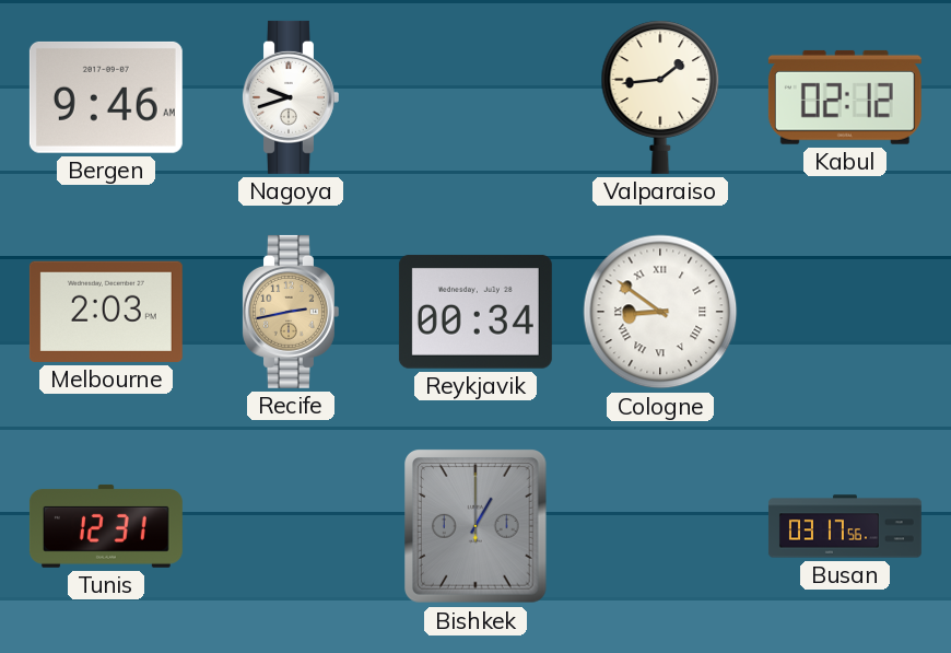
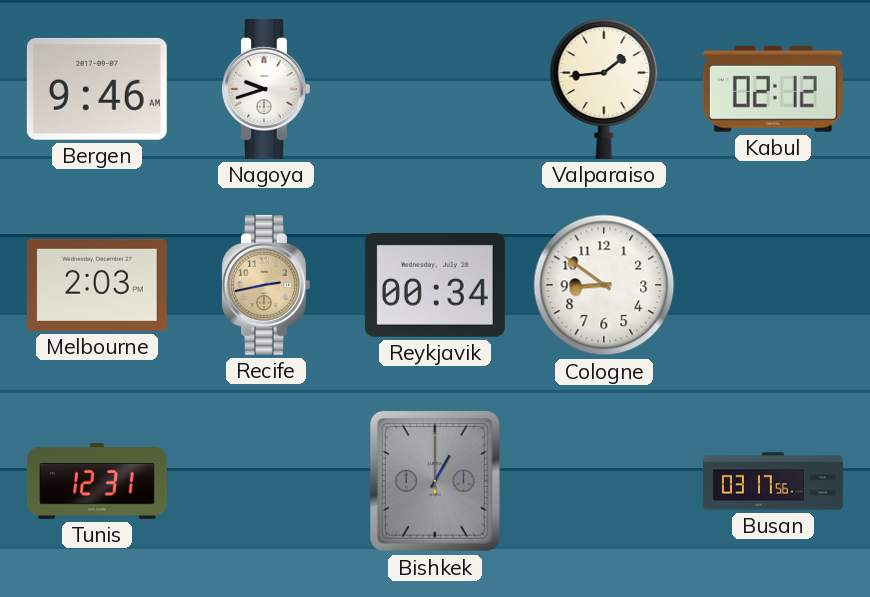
Cologne numerals: Roman -> Arabic
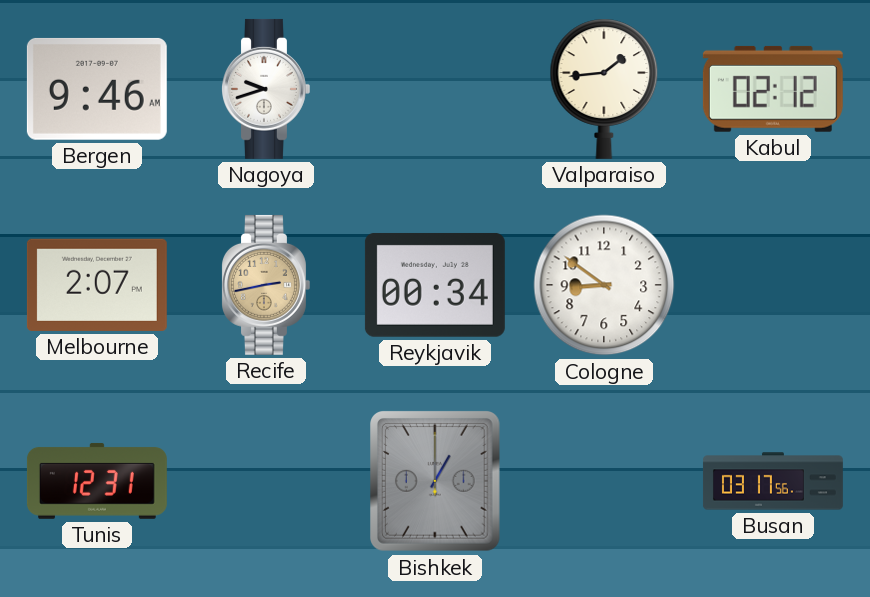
Melbourne: 2:03 -> 2:07
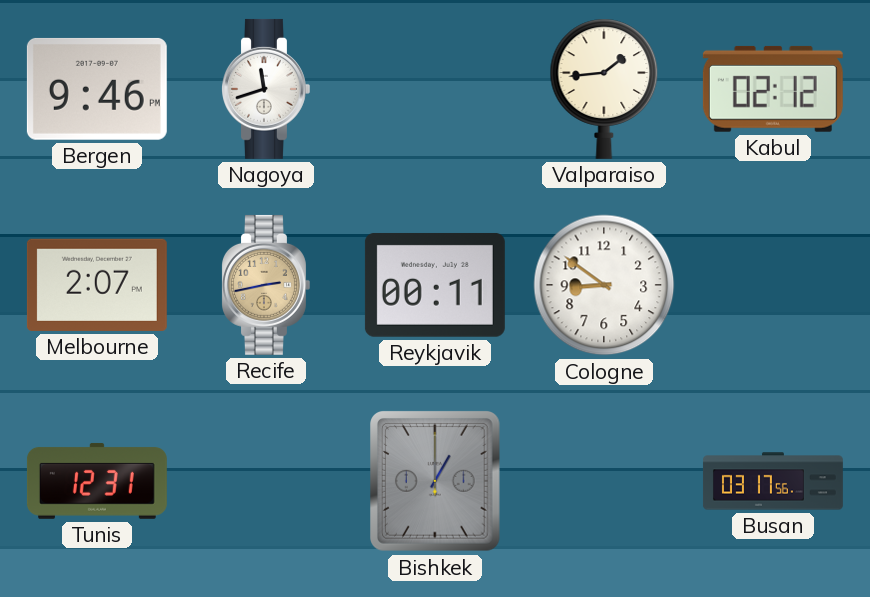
Bergen: 9:46 AM -> 9:46 PM
Nagoya: 9:42 -> 11:42
Reykjavik: 00:34 -> 00:11
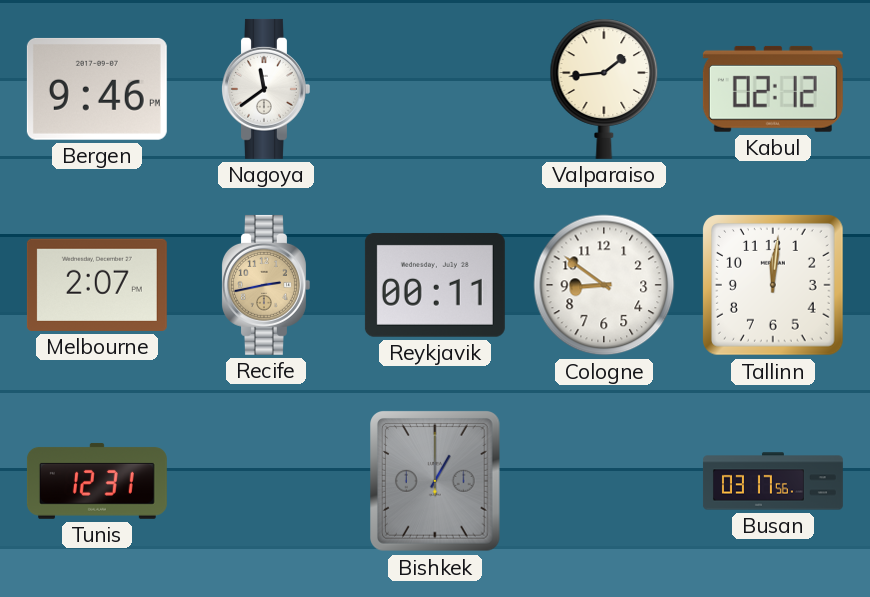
Nagoya: 11:42 -> 11:39
Tallinn: none -> 12:01
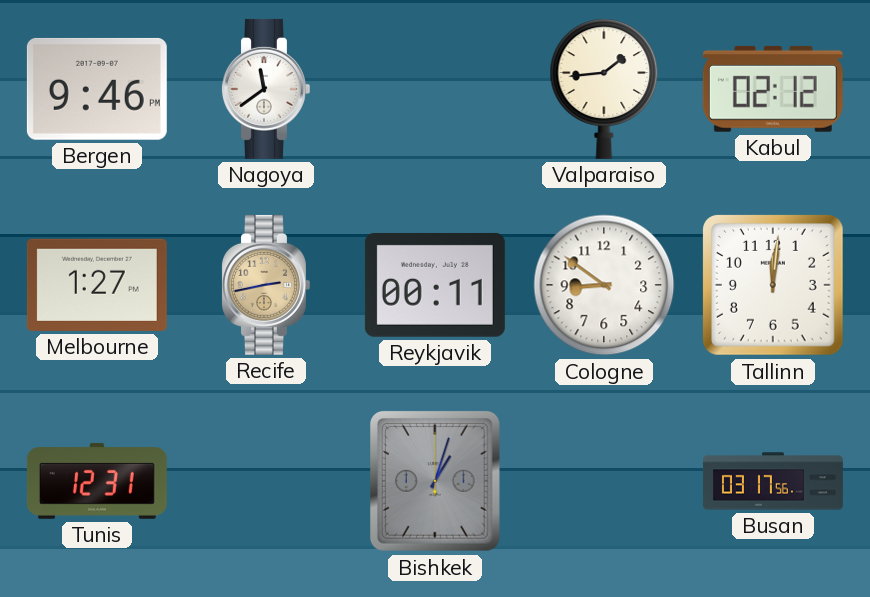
Melbourne: 2:07 -> 1:27
Bishkek: 1:00 -> 1:03
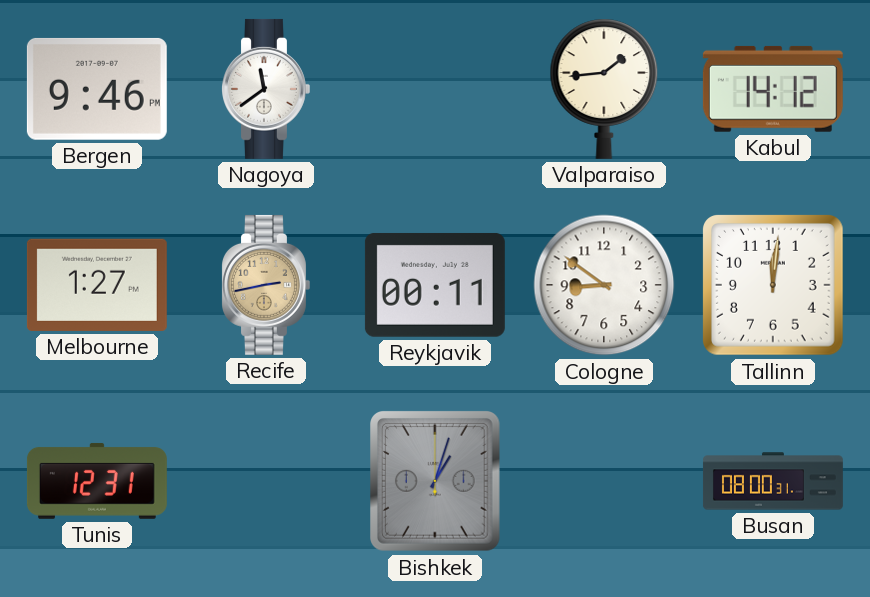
Kabul: 02:12 -> 14:12
Busan: 03:17 -> 08:00
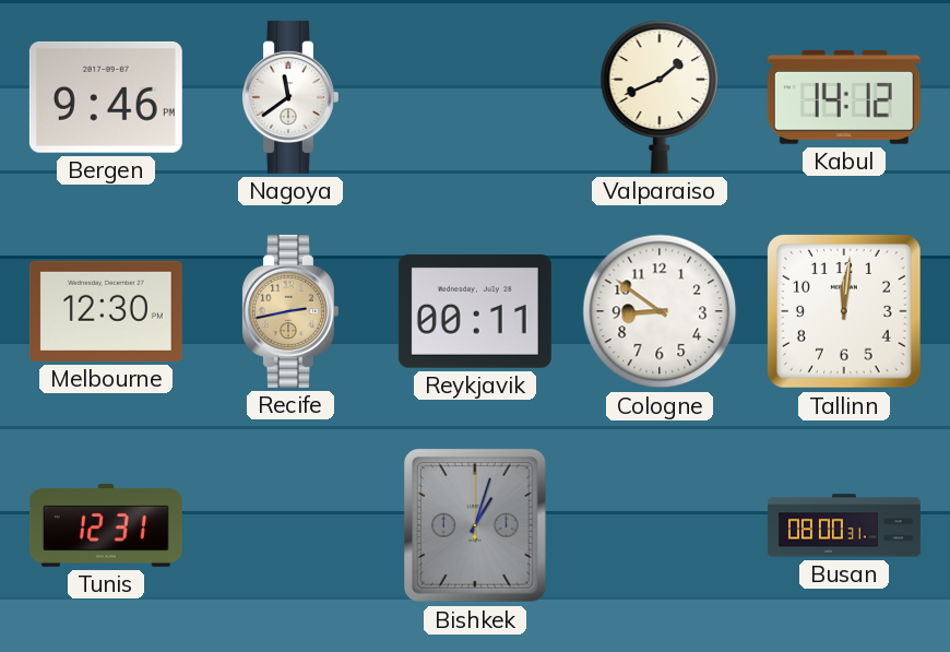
Valparaiso: 1:44 -> 1:41
Melbourne: 1:27 -> 12:30
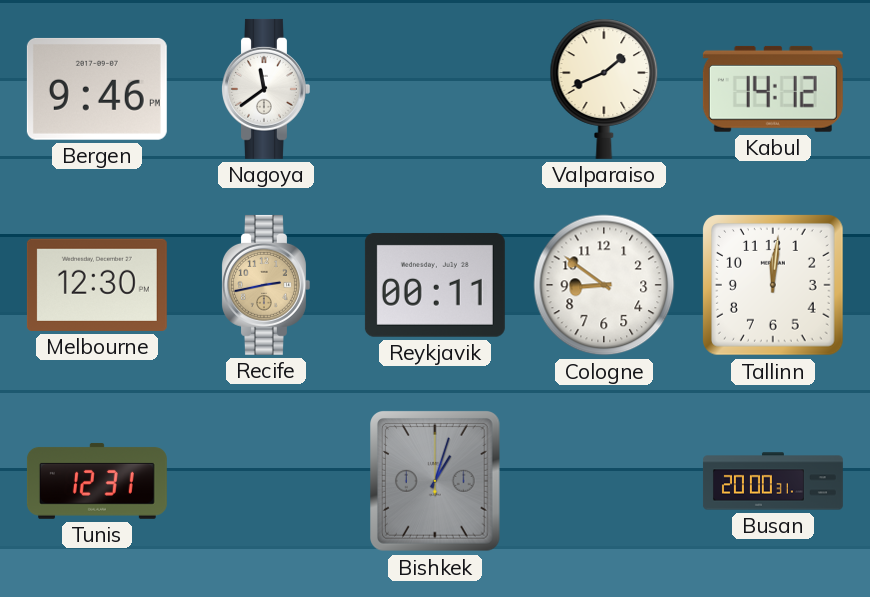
Busan: 08:00 -> 20:00
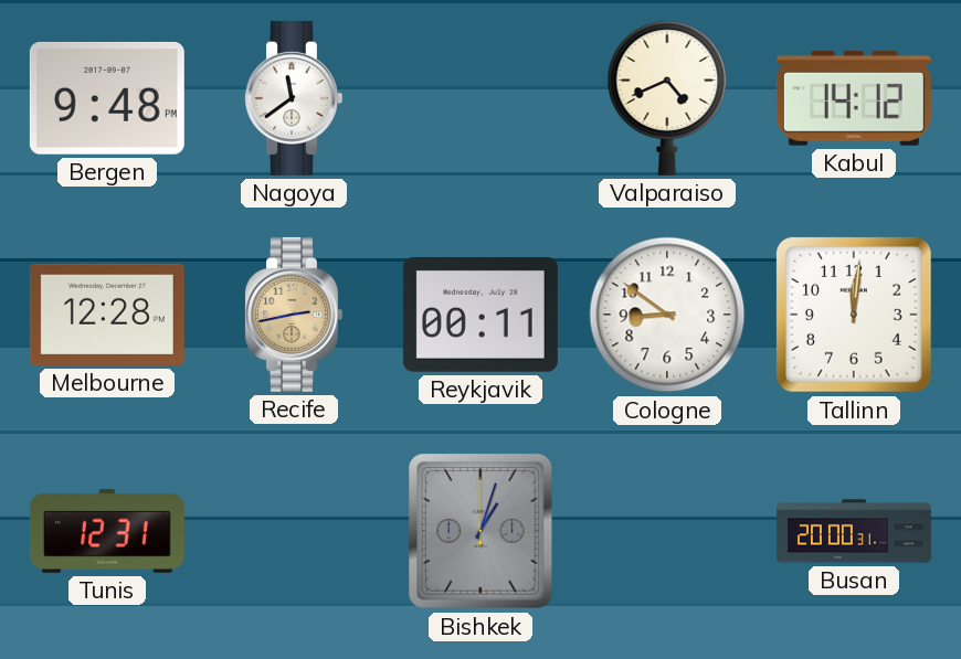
Bergen: 9:46 -> 9:48
Valparaiso: 1:41 -> 4:41
Melbourne: 12:30 -> 12:28
